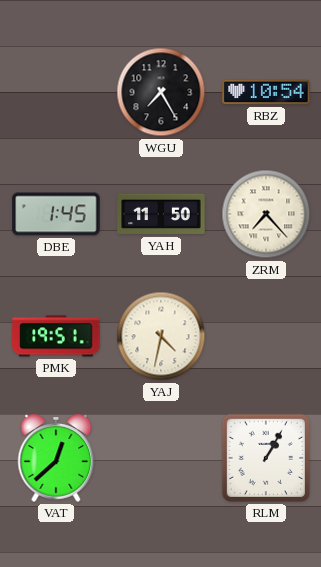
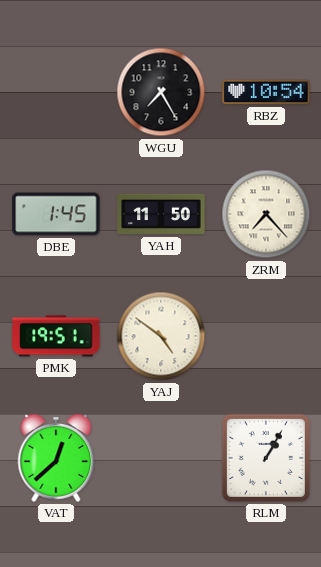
YAJ: 4:32 -> 4:51
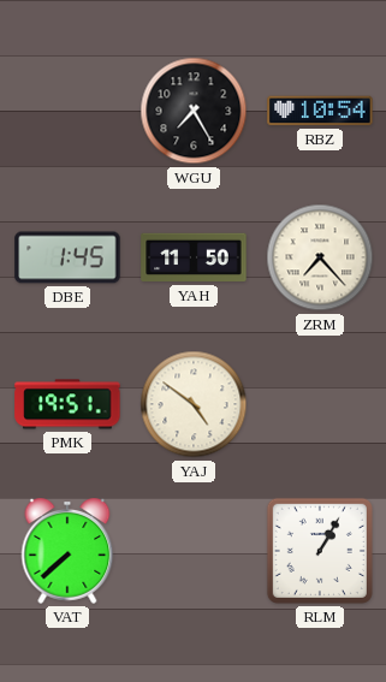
VAT: 12:38 -> 7:38
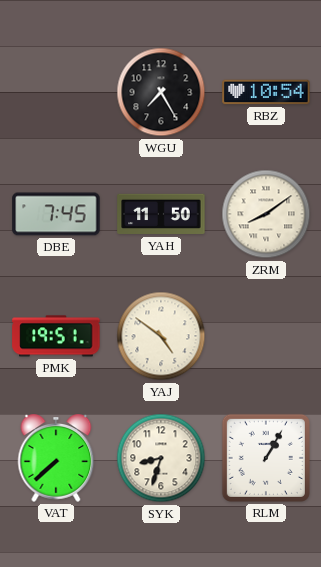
DBE: 1:45 -> 7:45
ZRM: 7:23 -> 8:09
SYK: none -> 8:33
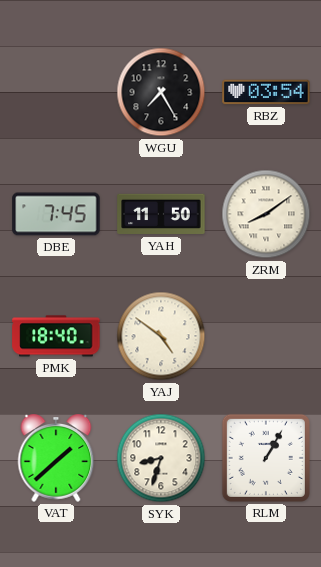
RBZ: 10:54 -> 03:54
PMK: 19:51 -> 18:40
VAT: 7:38 -> 1:38
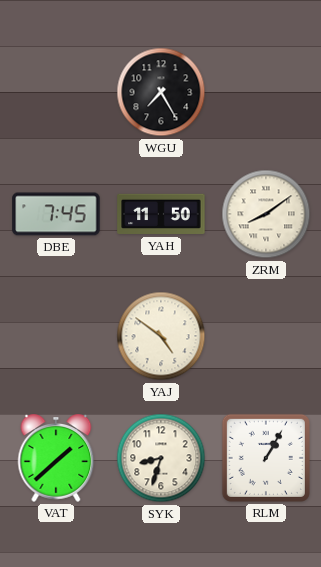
RBZ: 03:54 -> none
PMK: 18:40 -> none
